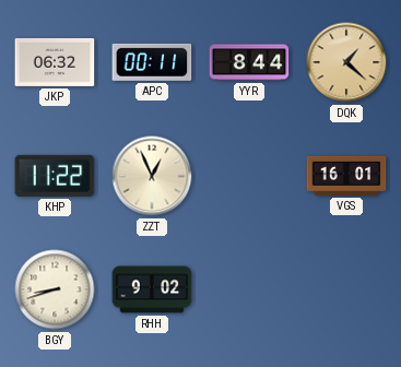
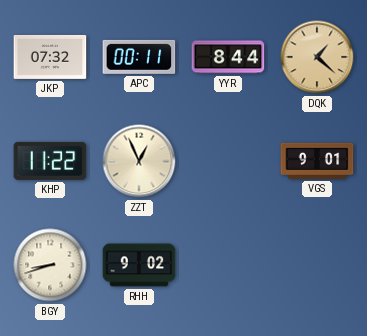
JKP: 06:32 -> 07:32
VGS: 16:01 -> 9:01
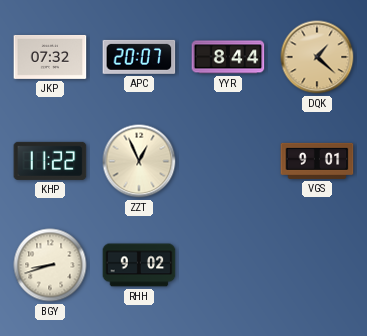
APC: 00:11 -> 20:07
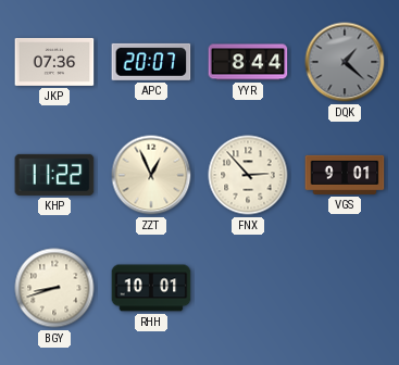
JKP: 07:32 -> 07:36
DQK dial: champagne -> grey
FNX: none -> 2:53
RHH: 9:02 -> 10:01
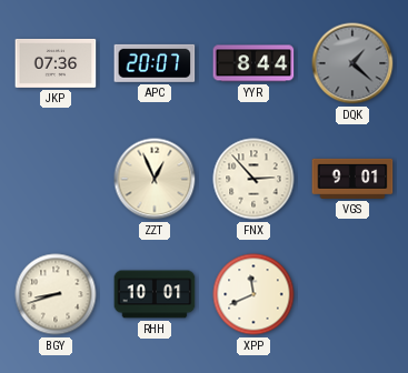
KHP: 11:22 -> none
XPP: none -> 11:41
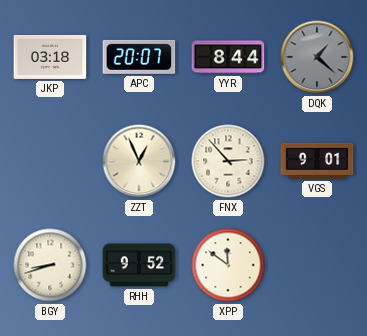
JKP: 07:36 -> 03:18
RHH: 10:01 -> 9:52
XPP: 11:41 -> 11:51
